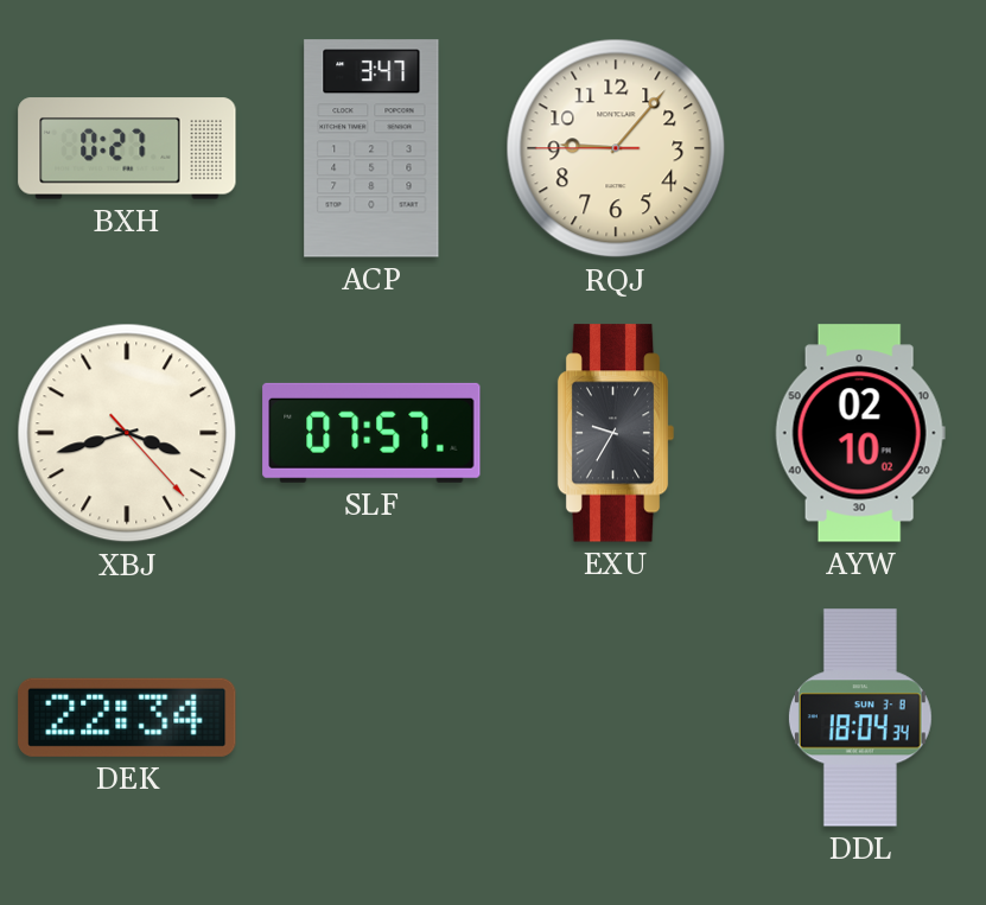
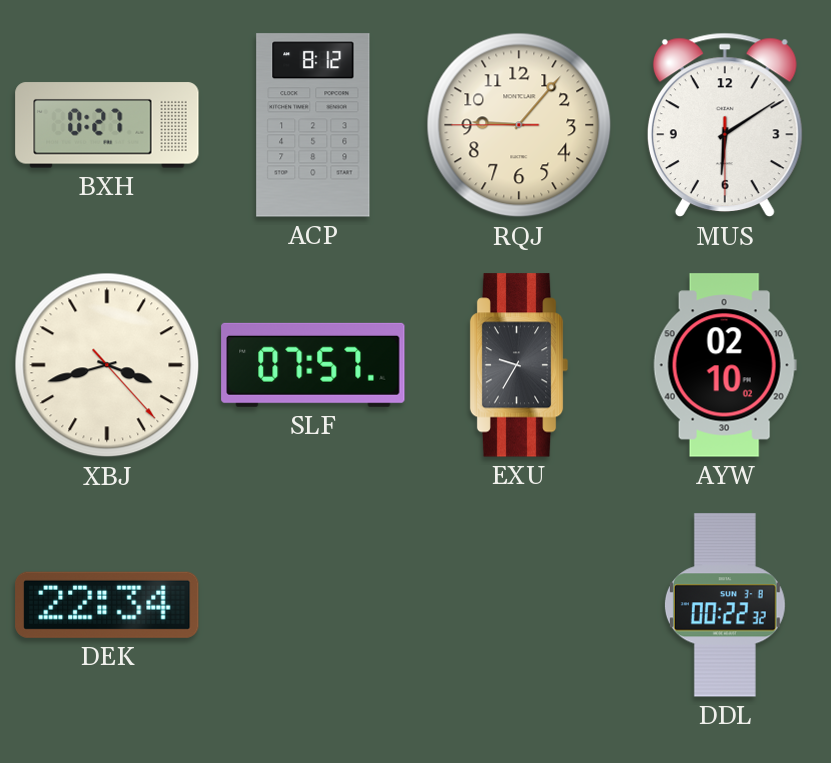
ACP: 3:47 -> 8:12
MUS: none -> 6:09
DDL: 18:04 -> 00:22
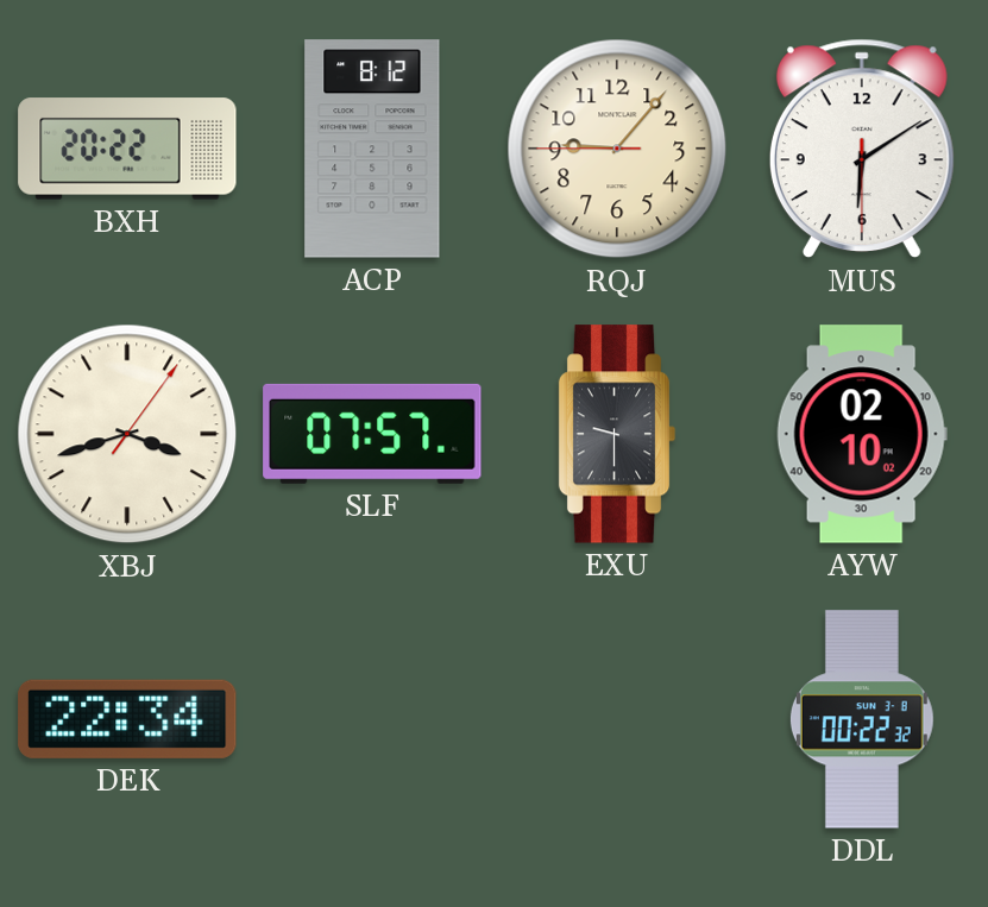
BXH: 0:27 -> 20:22
XBJ: 3:42:23 -> 3:42:06
EXU: 9:35 -> 9:30
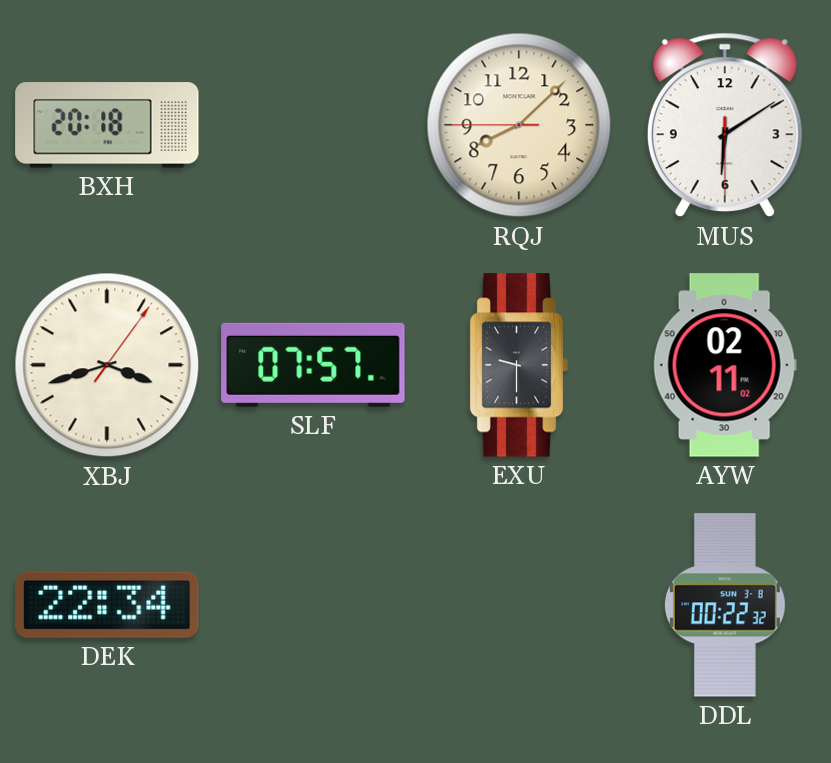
BXH: 20:22 -> 20:18
ACP: 8:12 -> none
RQJ: 9:06 -> 8:07
AYW: 02:10 -> 02:11
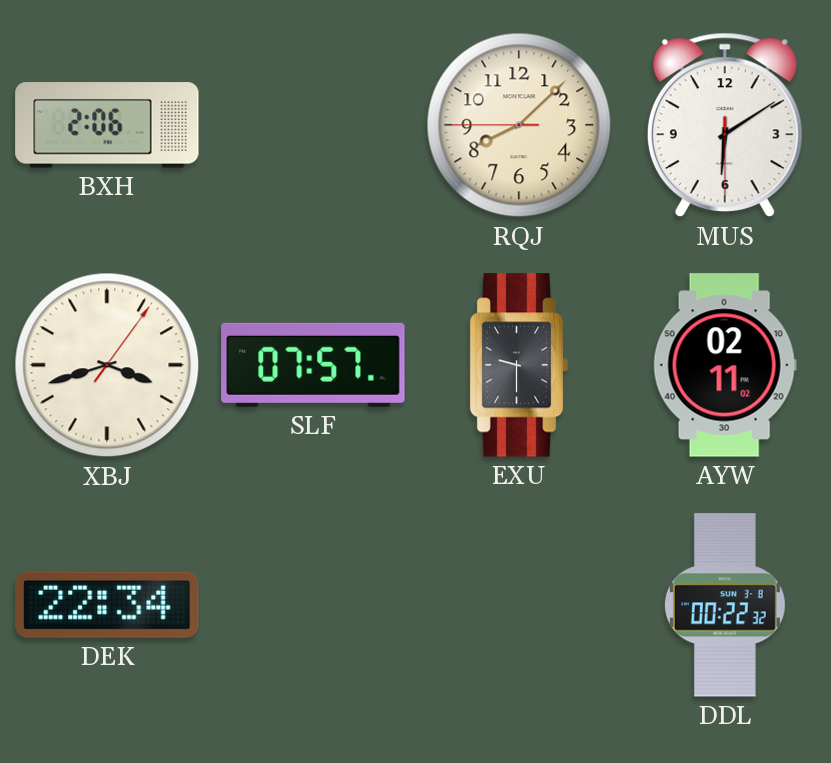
BXH: 20:18 -> 2:06
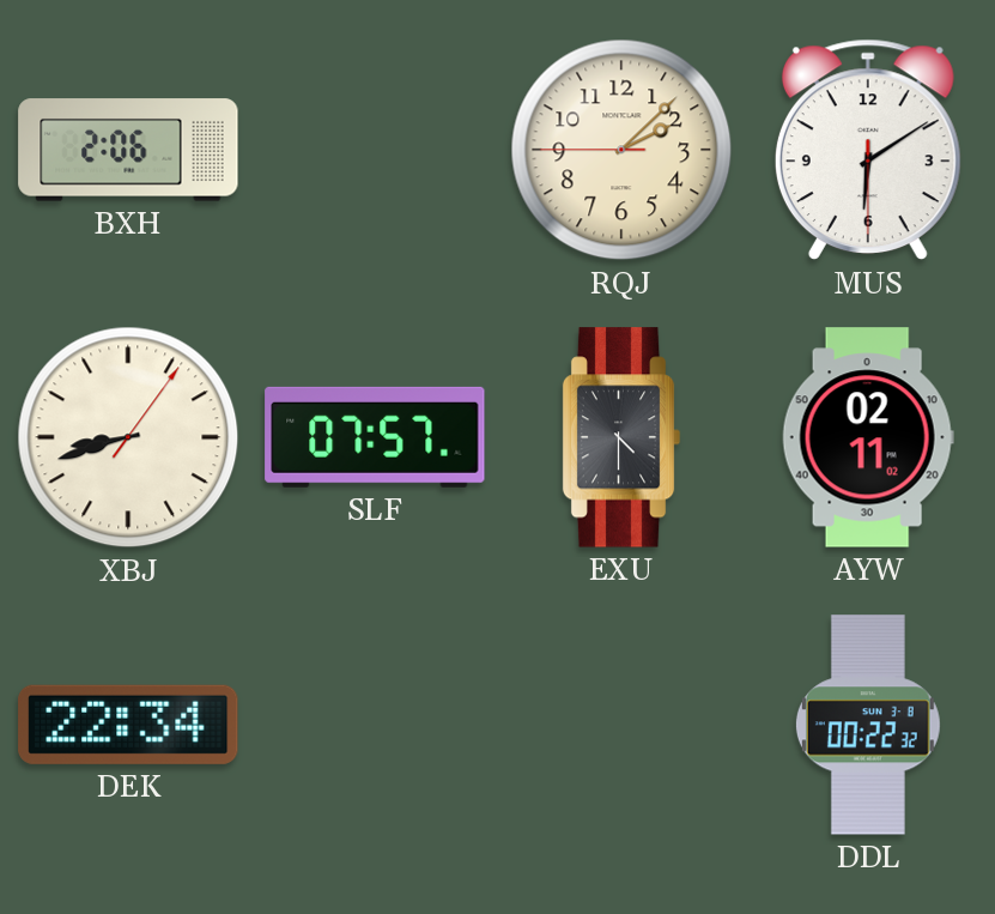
RQJ: 8:07 -> 2:07
XBJ: 3:42 -> 8:42
EXU: 9:30 -> 4:30
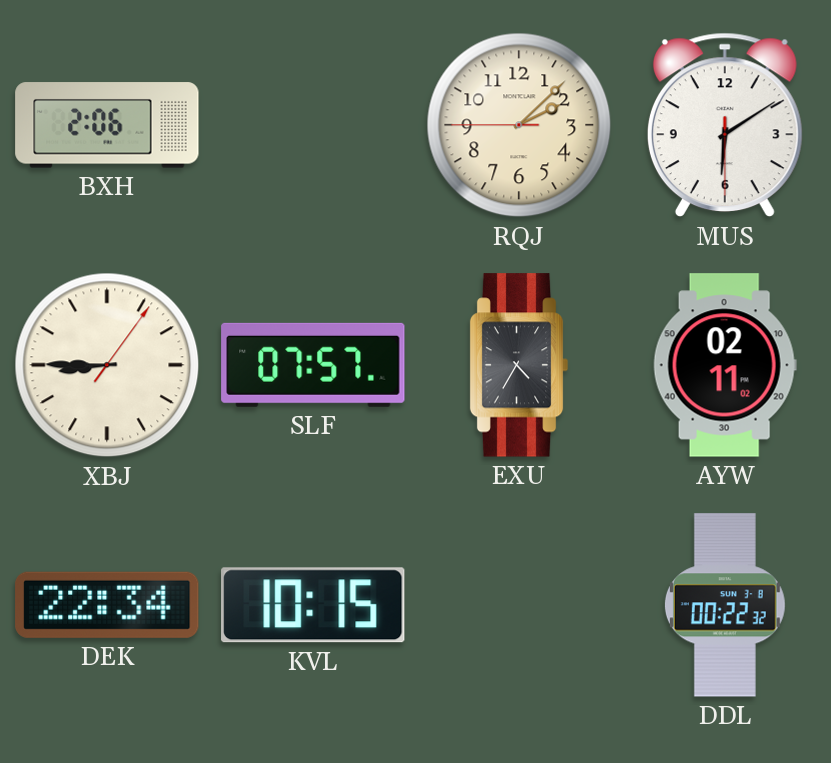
XBJ: 8:42 -> 8:45
EXU: 4:30 -> 4:35
KVL: none -> 10:15
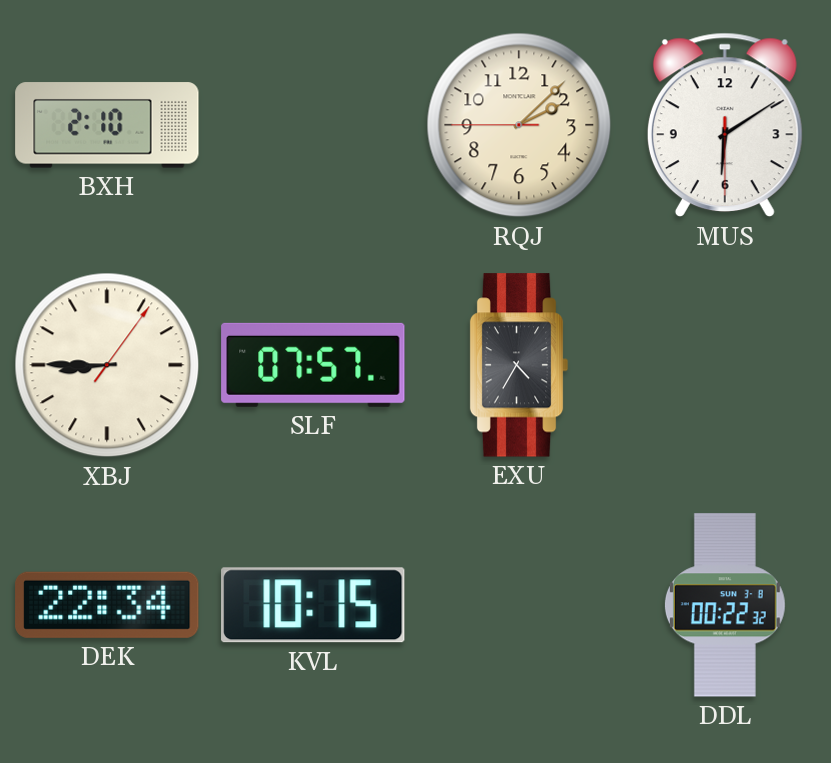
BXH: 2:06 -> 2:10
AYW: 02:11 -> none
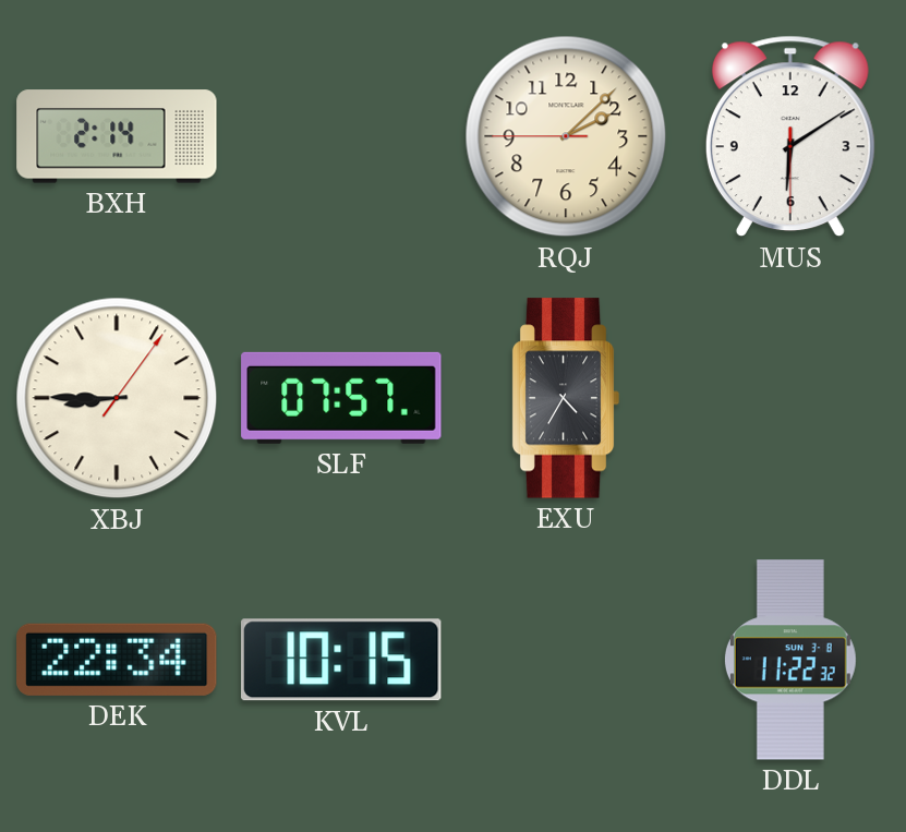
BXH: 2:10 -> 2:14
DDL: 00:22 -> 11:22
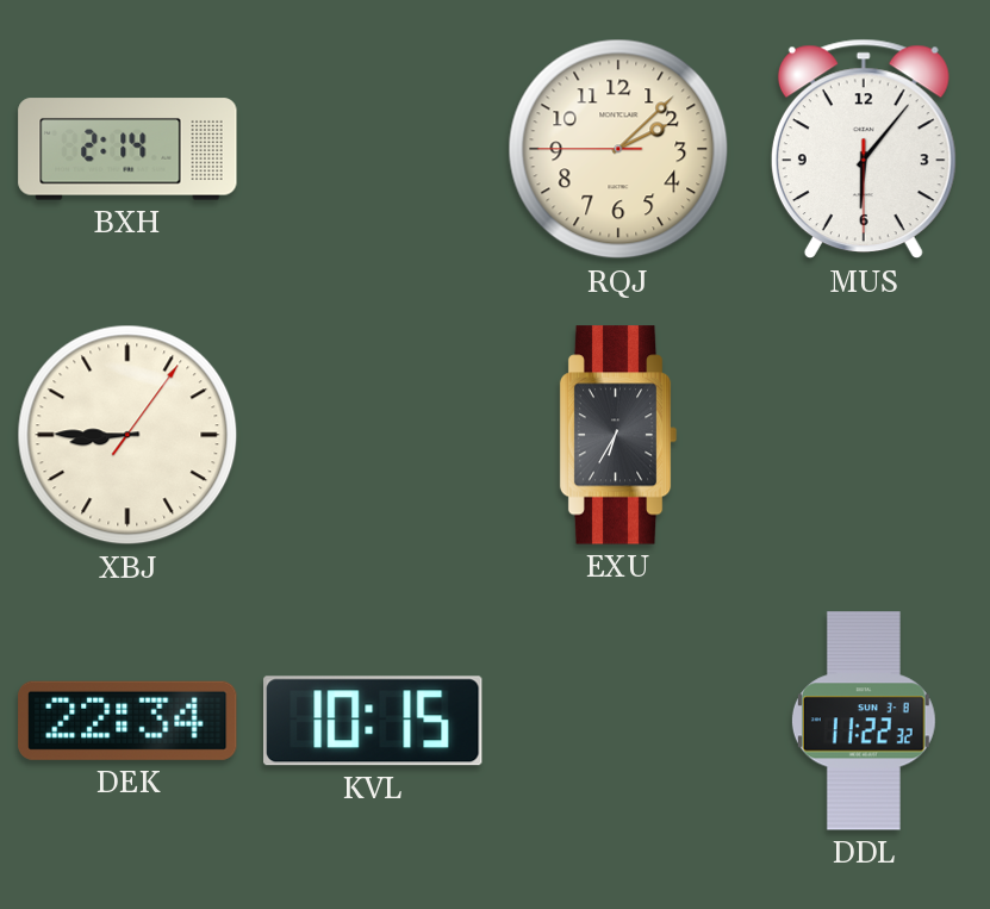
MUS: 6:09 -> 6:06
SLF: 07:57 -> none
EXU: 4:35 -> 6:35
